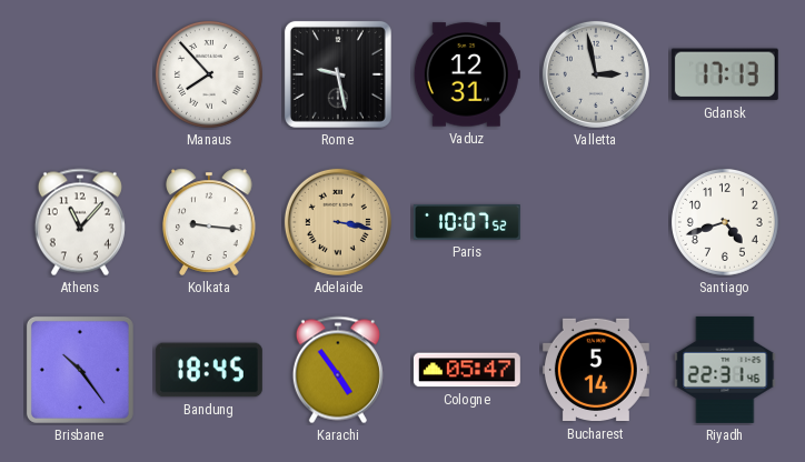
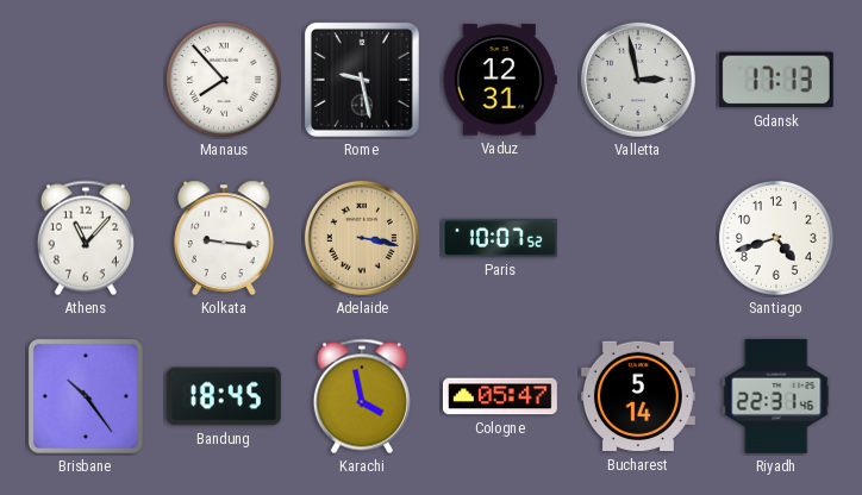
Karachi: 4:54 -> 3:58
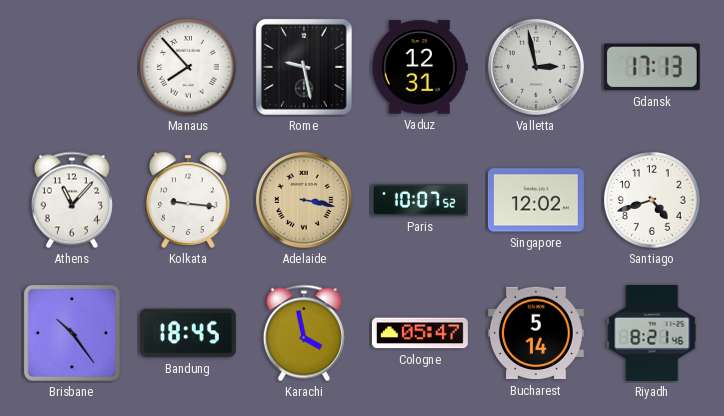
Singapore: none -> 12:02
Riyadh: 22:31 -> 8:21
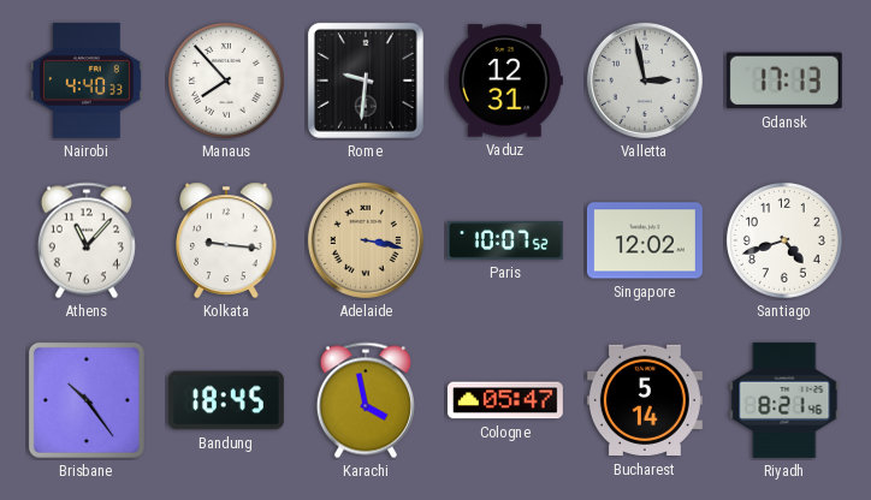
Nairobi: none -> 4:40
Rome: 9:28 -> 9:31
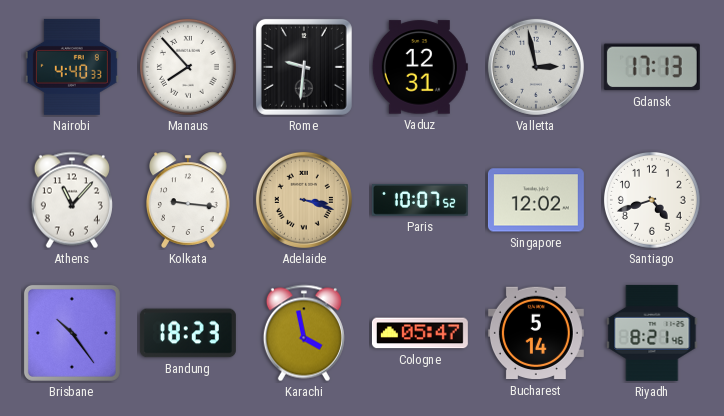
Adelaide: 3:17 -> 3:18
Bandung: 18:45 -> 18:23
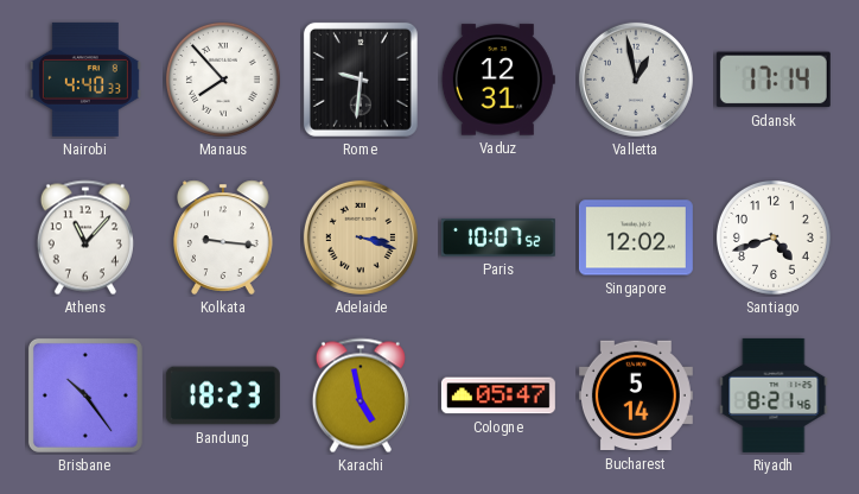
Valletta: 2:58 -> 12:58
Gdansk: 17:13 -> 17:14
Karachi: 3:58 -> 4:58
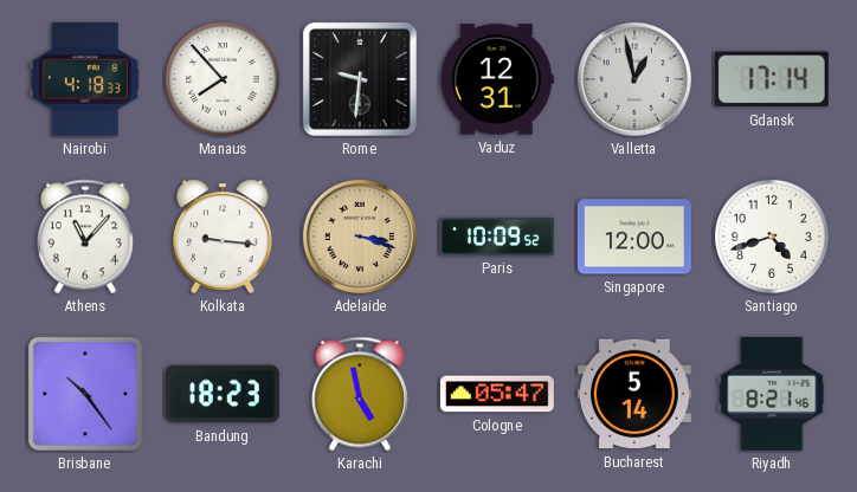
Nairobi: 4:40 -> 4:18
Paris: 10:07 -> 10:09
Singapore: 12:02 -> 12:00
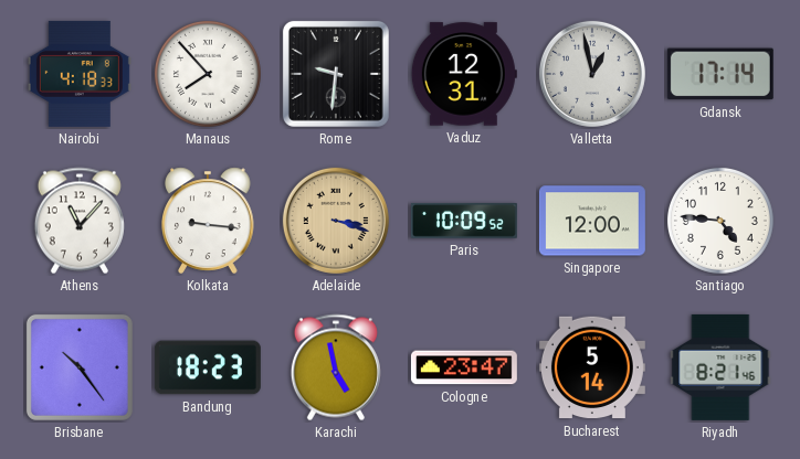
Santiago: 4:42 -> 4:46
Cologne: 05:47 -> 23:47
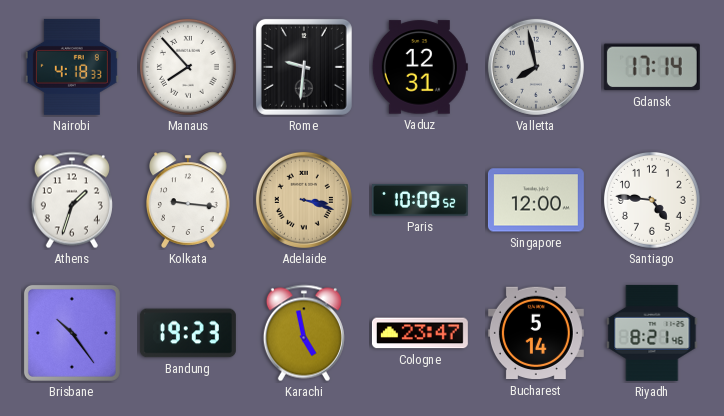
Valletta: 12:58 -> 7:58
Athens: 11:07 -> 1:33
Bandung: 18:23 -> 19:23
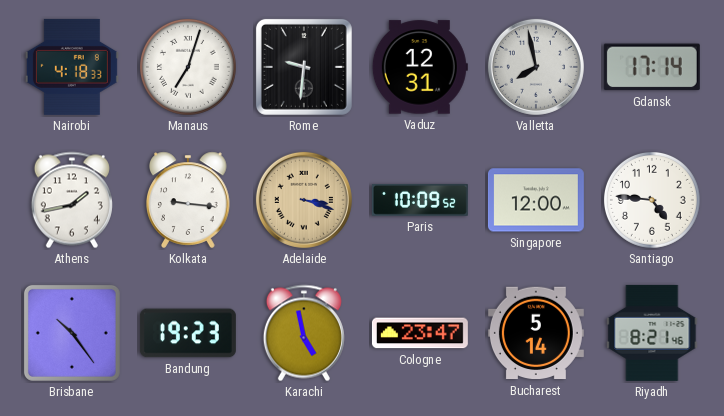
Manaus: 7:53 -> 7:03
Athens: 1:33 -> 1:43
